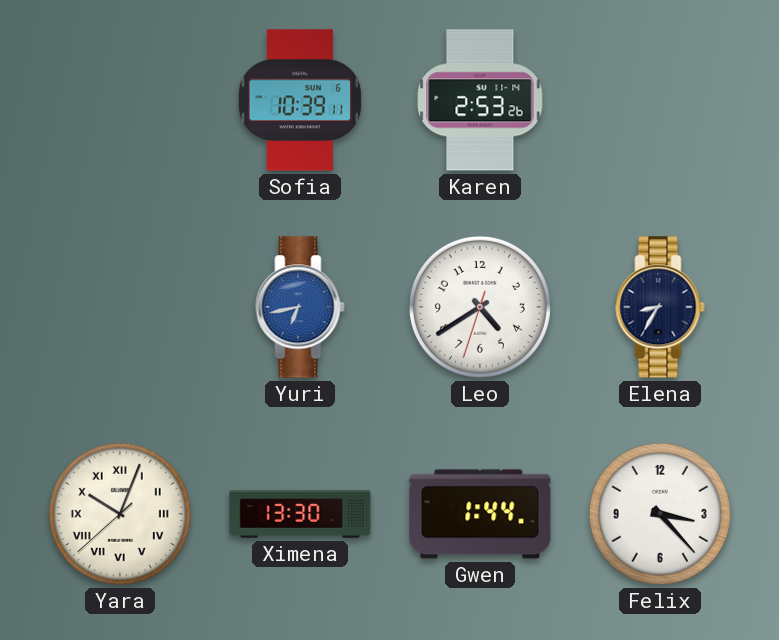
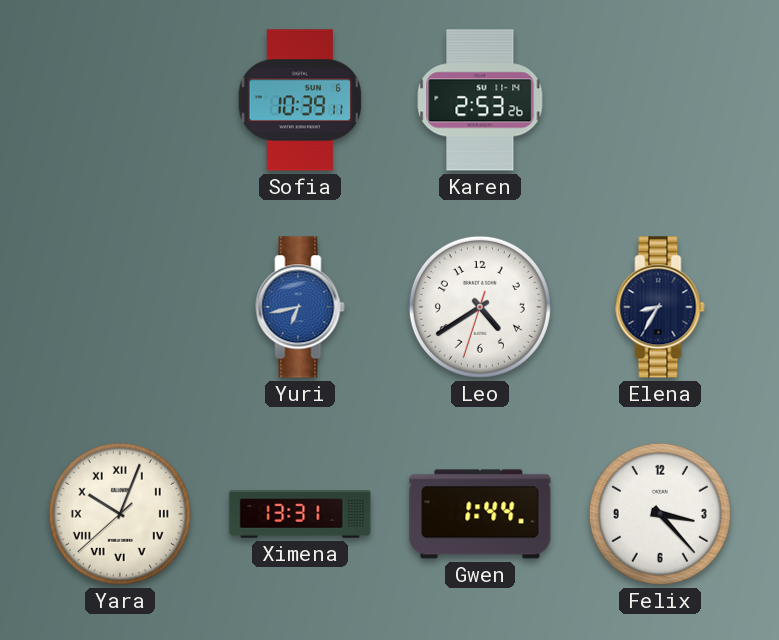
Ximena: 13:30 -> 13:31
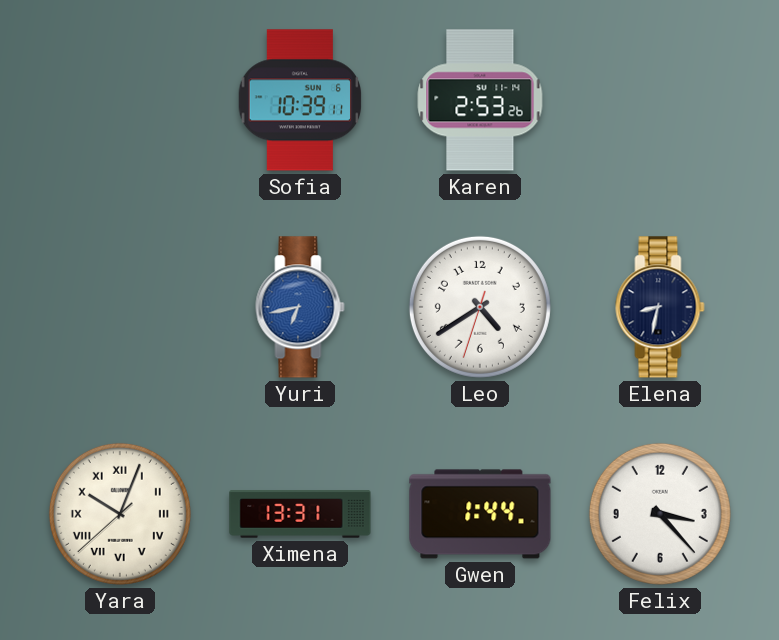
Elena: 8:35 -> 8:32
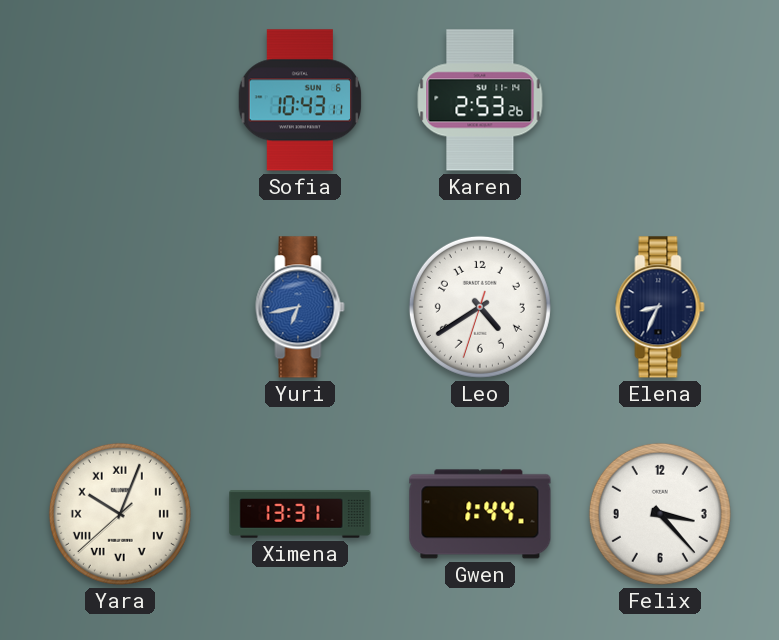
Sofia: 10:39 -> 10:43
Elena: 8:32 -> 8:34
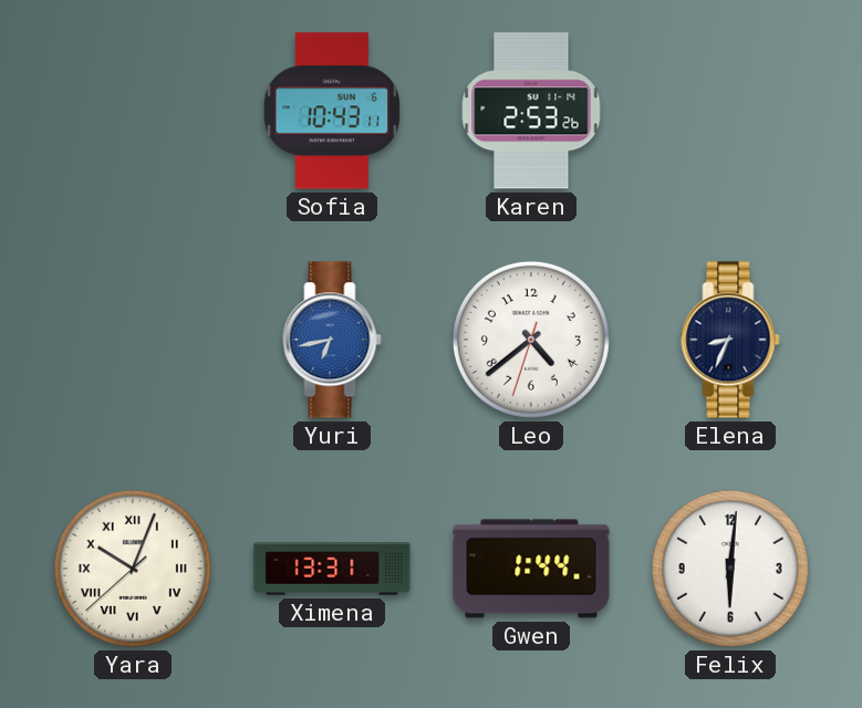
Leo: 4:39 -> 4:38
Felix: 3:23 -> 6:01
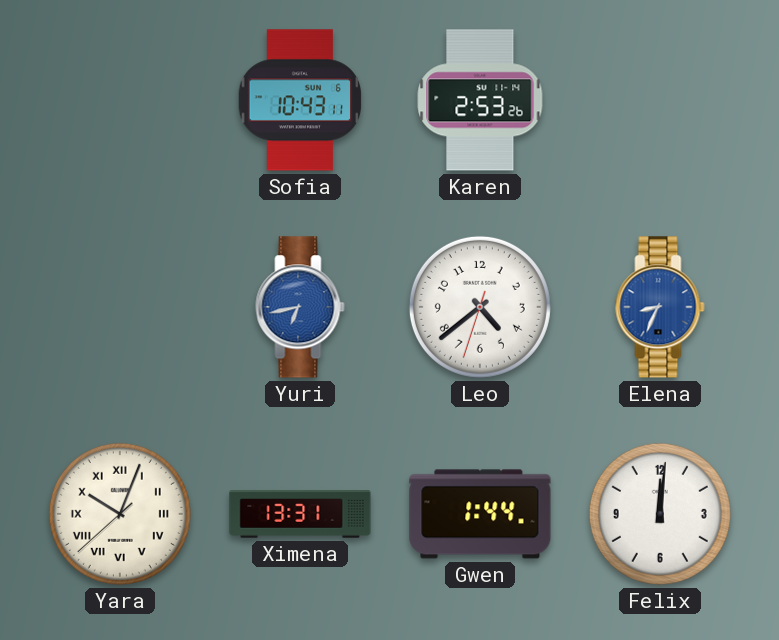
Elena dial: navy -> blue
Felix: 6:01 -> 12:01
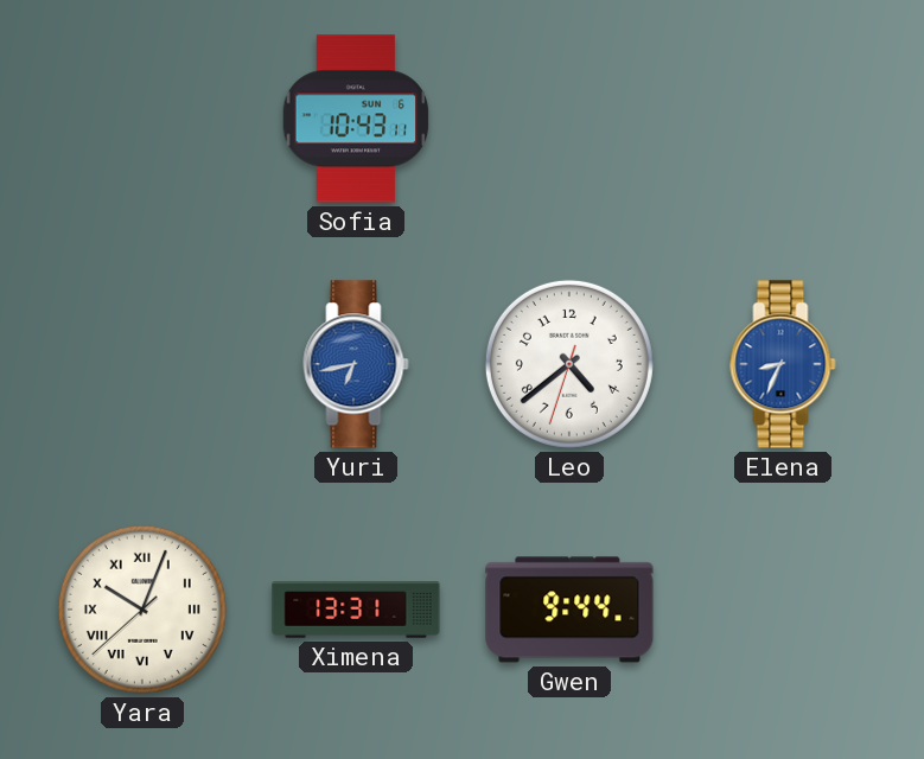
Karen: 2:53 -> none
Gwen: 1:44 -> 9:44
Felix: 12:01 -> none
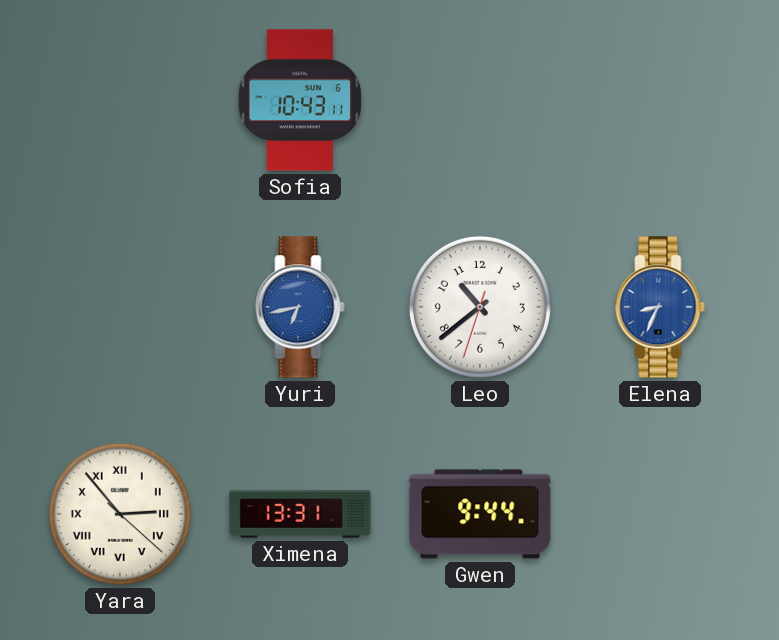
Leo: 4:38 -> 10:38
Yara: 10:03 -> 2:53
